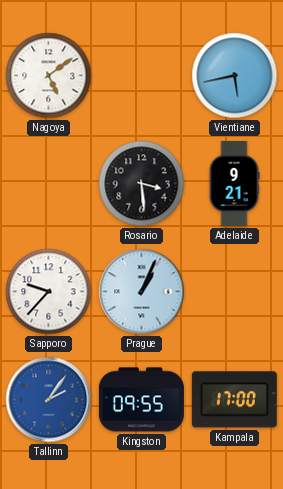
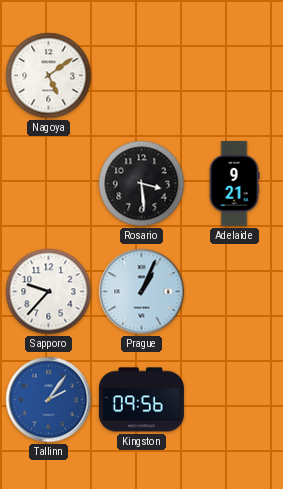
Vientiane: 5:43 -> none
Kingston: 09:55 -> 09:56
Kampala: 17:00 -> none
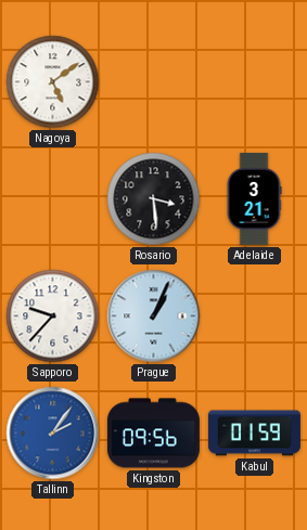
Adelaide: 9:21 -> 3:21
Kabul: none -> 01:59
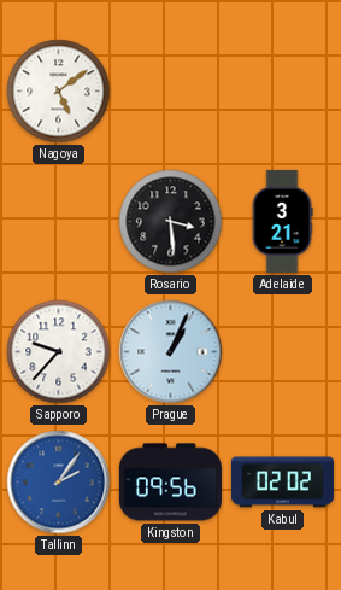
Kabul: 01:59 -> 02:02
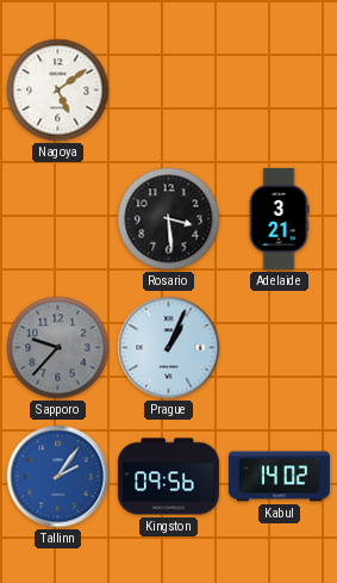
Sapporo dial: white -> grey
Kabul: 02:02 -> 14:02
